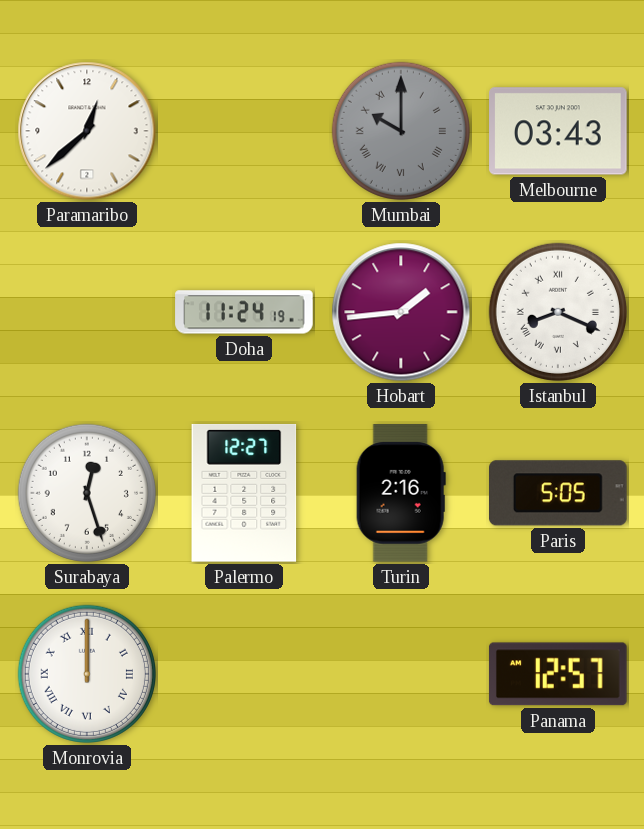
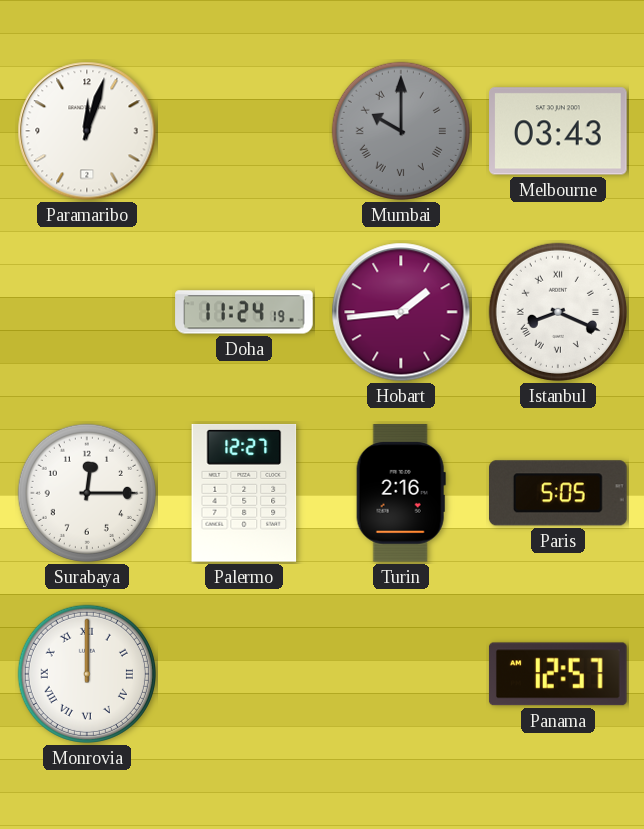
Paramaribo: 12:38 -> 12:03
Surabaya: 12:27 -> 12:15
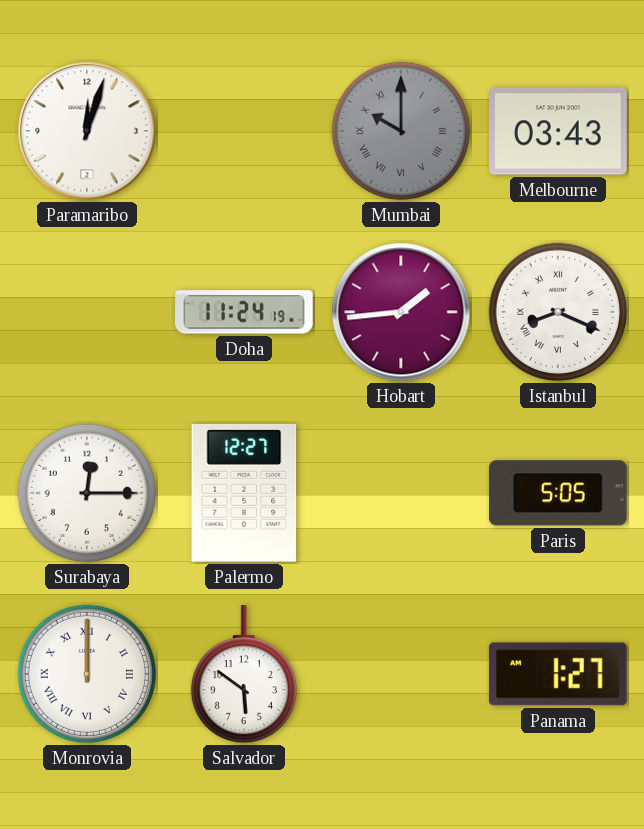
Turin: 2:16 -> none
Salvador: none -> 5:51
Panama: 12:57 -> 1:27
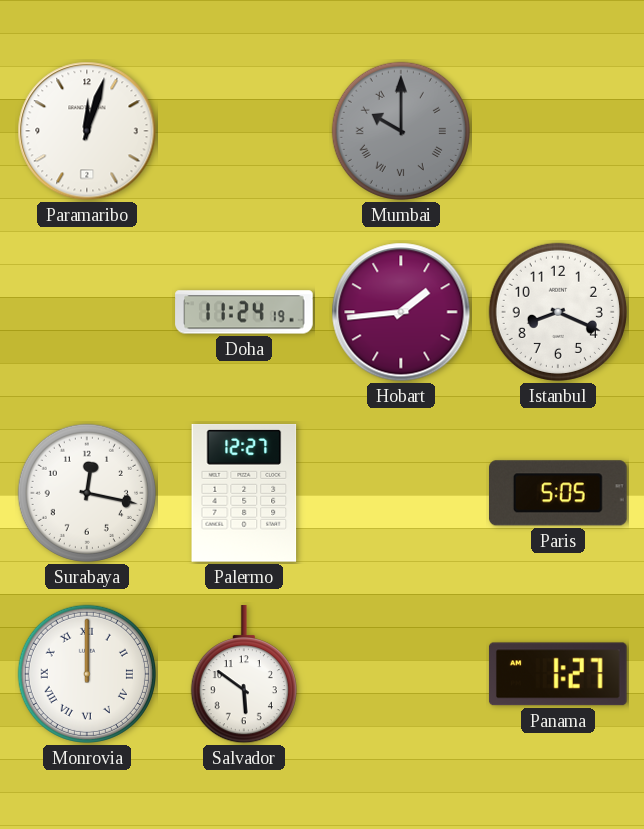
Melbourne: 03:43 -> none
Istanbul numerals: Roman -> Arabic
Surabaya: 12:15 -> 12:17
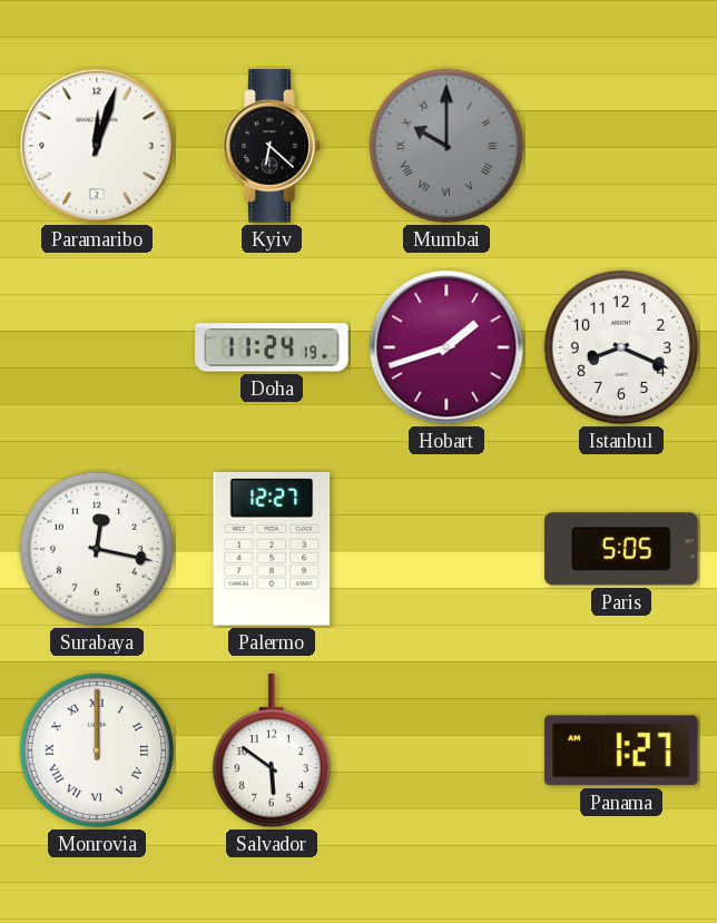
Kyiv: none -> 6:22
Hobart: 1:44 -> 1:42
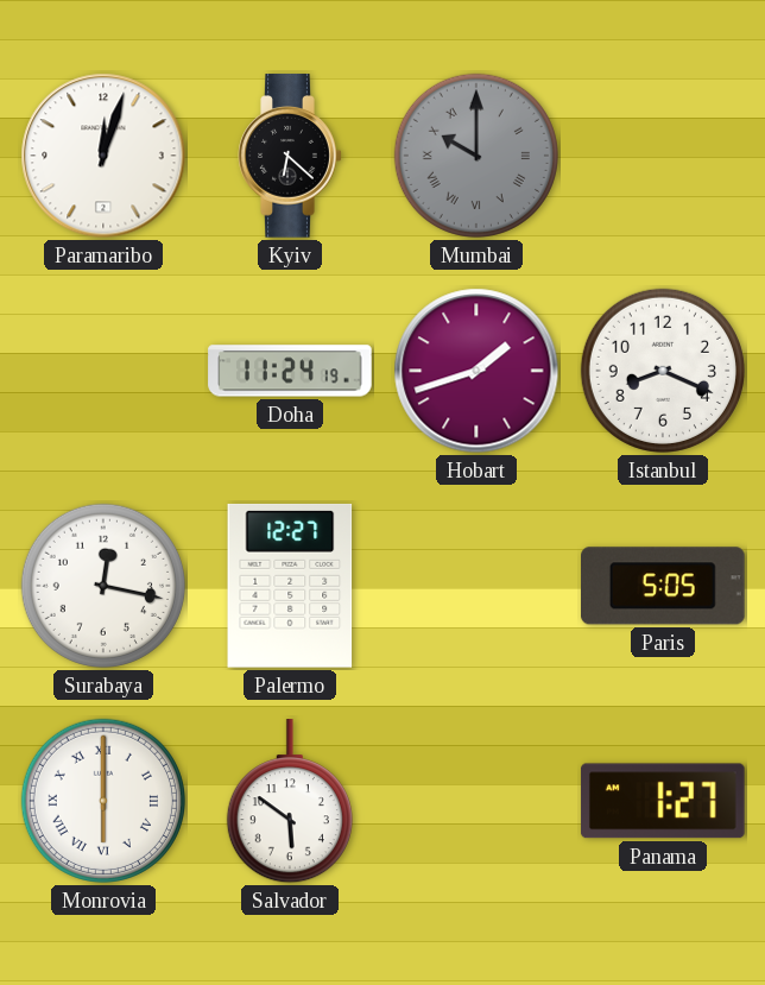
Monrovia: 12:00 -> 6:00
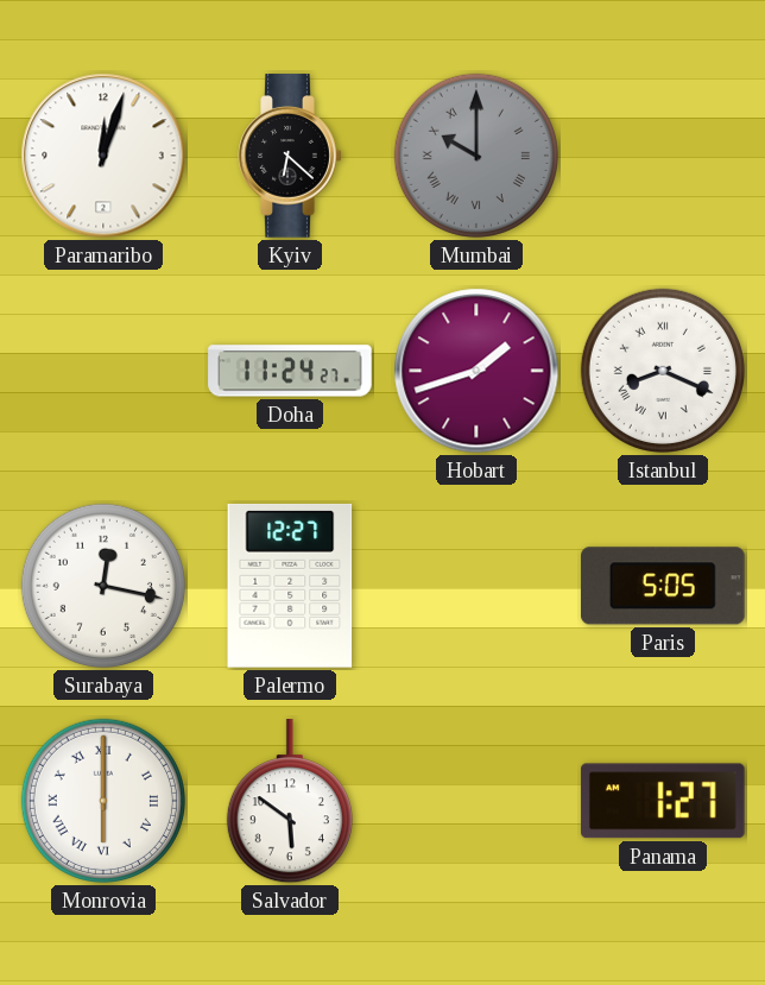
Doha: 11:24:19 -> 11:24:27
Istanbul numerals: Arabic -> Roman
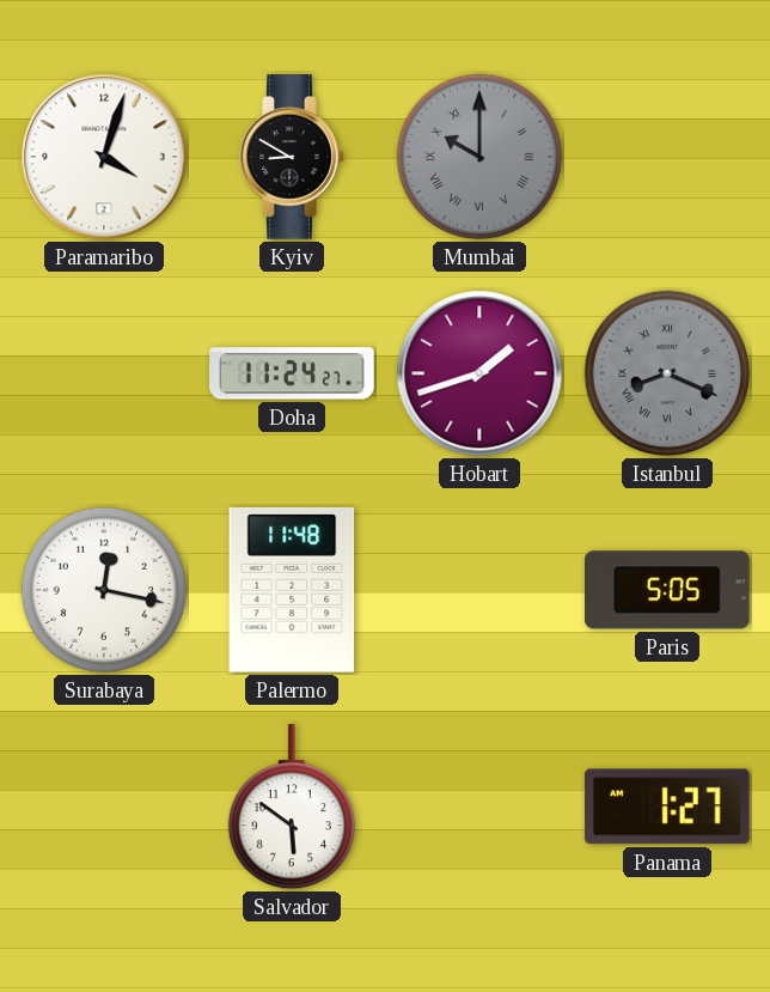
Paramaribo: 12:03 -> 4:03
Kyiv: 6:22 -> 8:50
Istanbul dial: white -> grey
Palermo: 12:27 -> 11:48
Monrovia: 6:00 -> none
